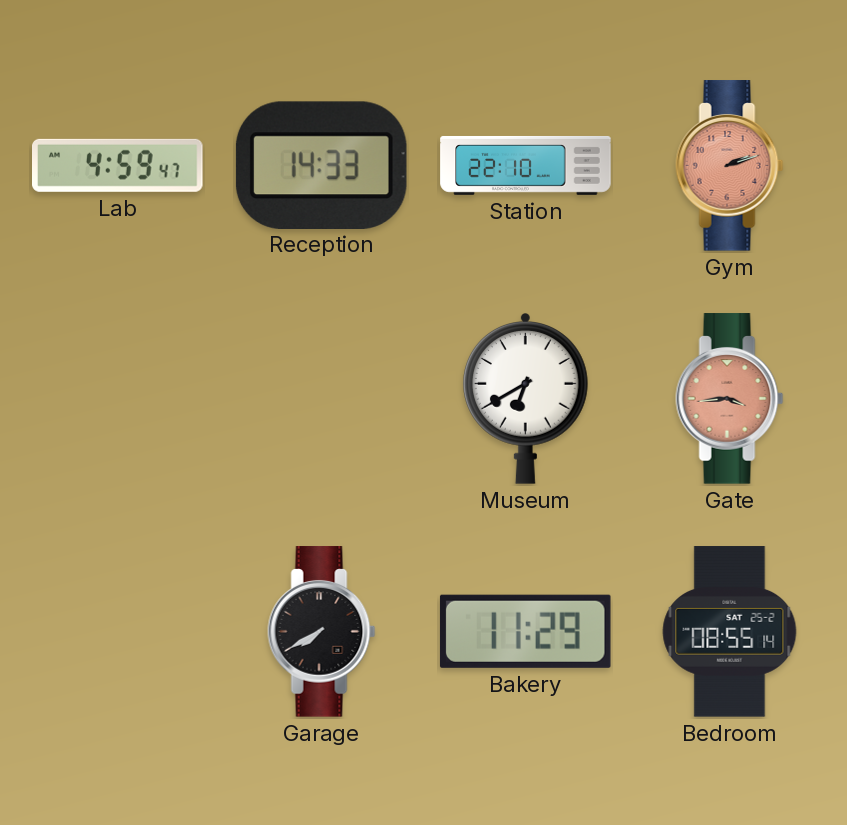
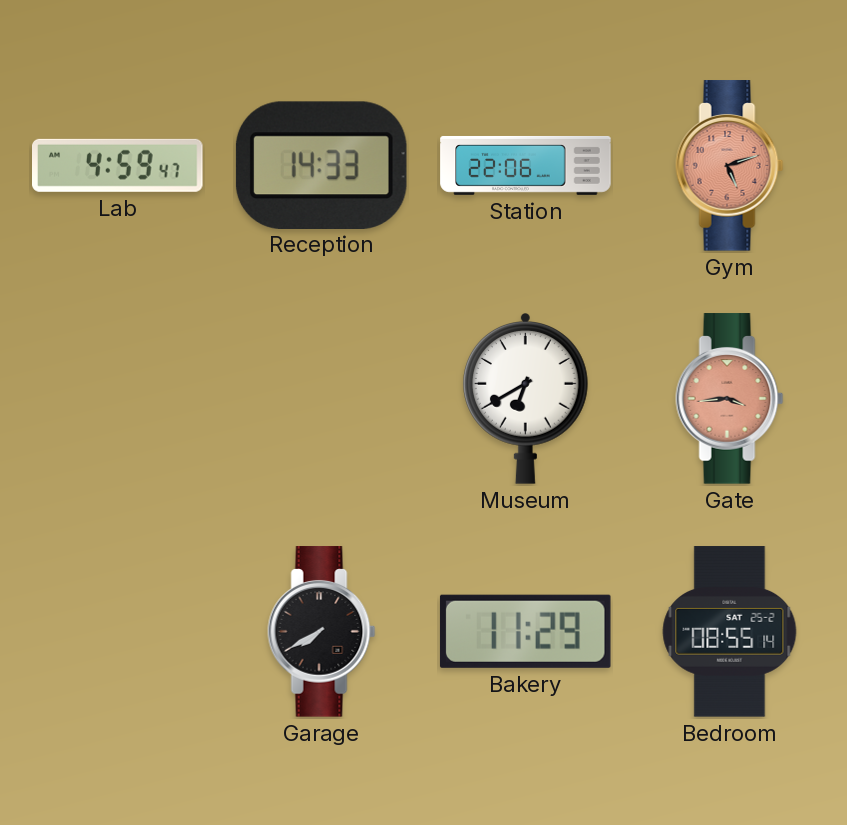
Station: 22:10 -> 22:06
Gym: 2:12 -> 5:12
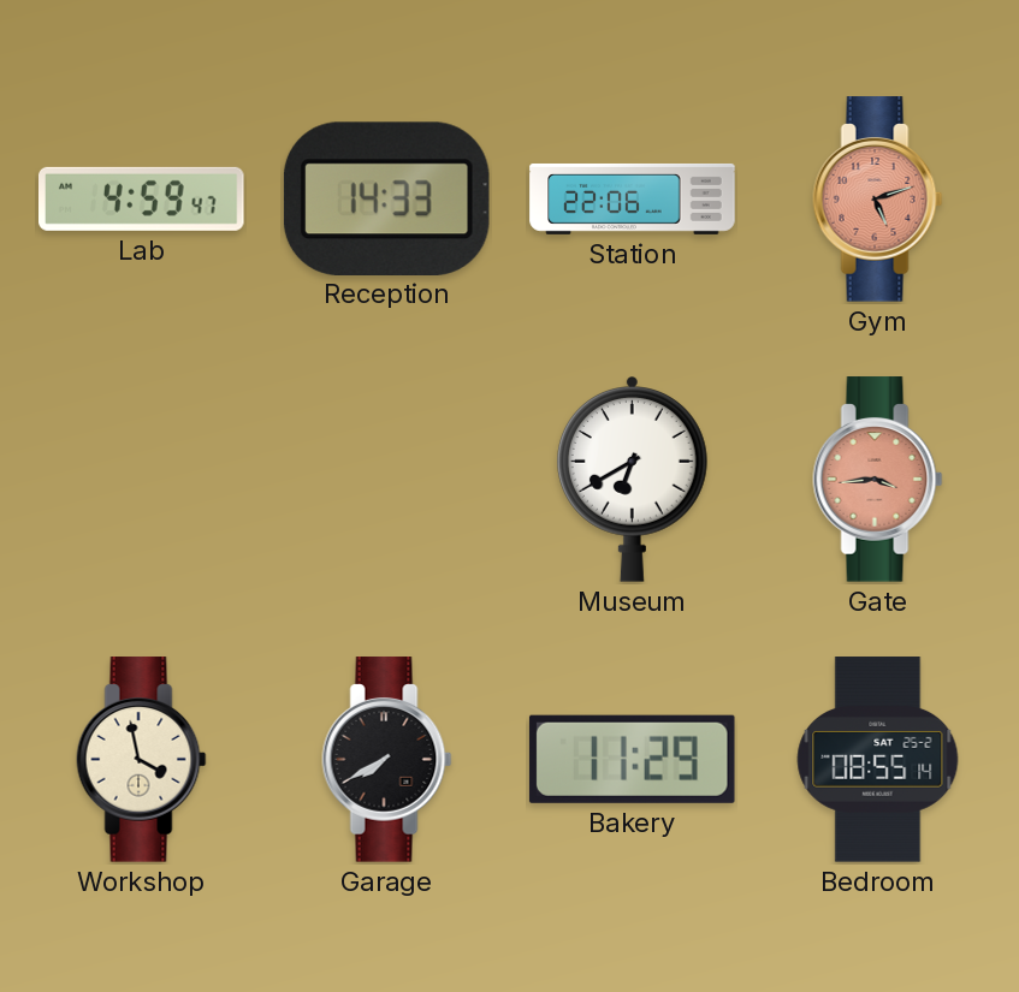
Workshop: none -> 3:58
